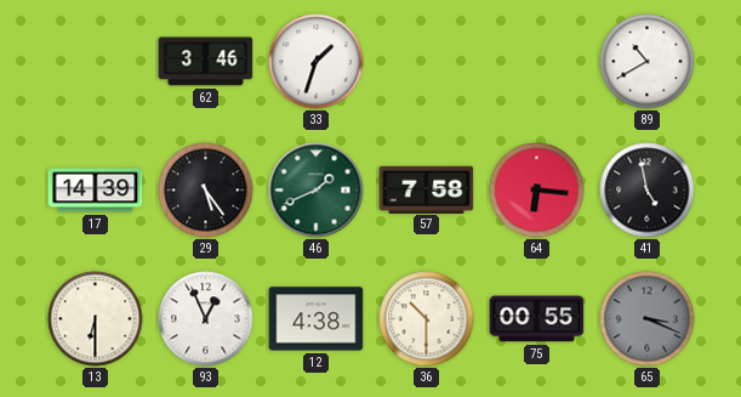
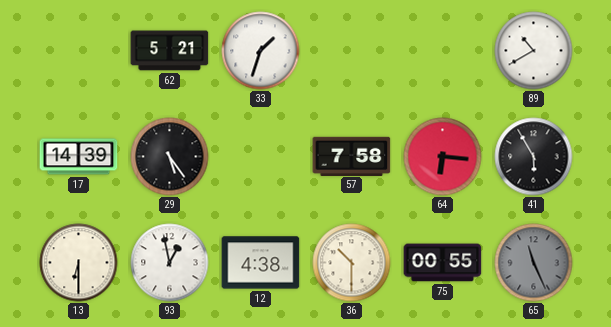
62: 3:46 -> 5:21
46: 1:41 -> none
41: 4:58 -> 5:55
93: 12:56 -> 12:58
65: 3:19 -> 11:26
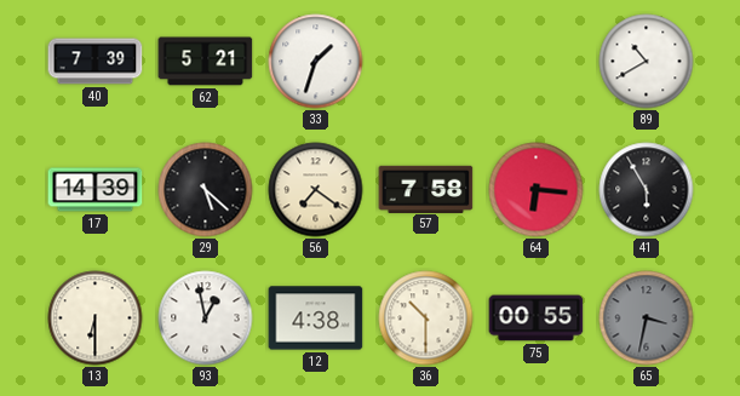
40: none -> 7:39
29: 5:24 -> 5:22
56: none -> 7:21
65: 11:26 -> 3:32
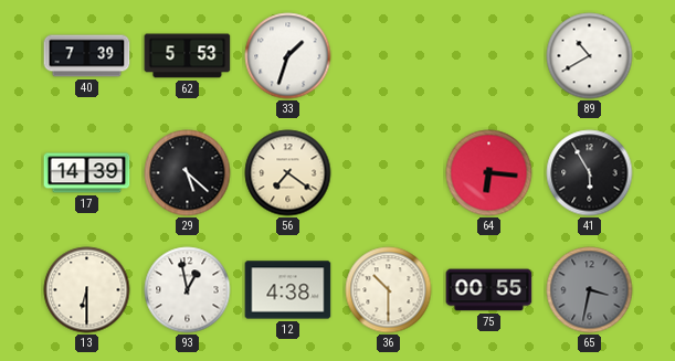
62: 5:21 -> 5:53
57: 7:58 -> none
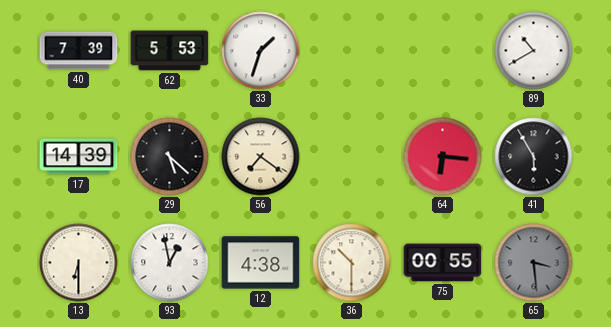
65: 3:32 -> 3:29
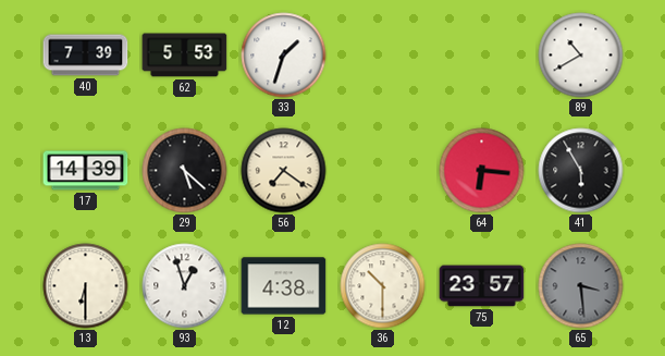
93: 12:58 -> 12:57
75: 00:55 -> 23:57
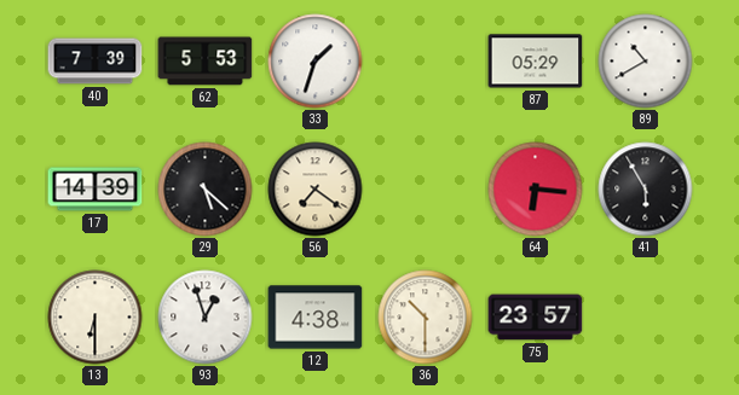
87: none -> 05:29
65: 3:29 -> none
